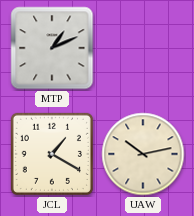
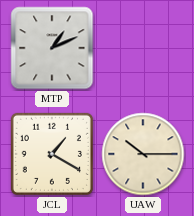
UAW: 10:13 -> 10:15
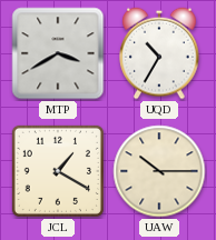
MTP: 1:11 -> 3:40
UQD: none -> 10:35
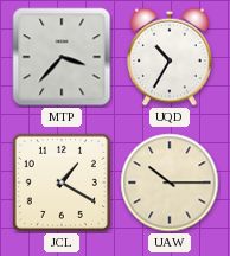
MTP: 3:40 -> 3:37
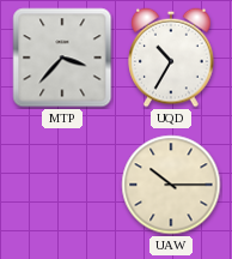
JCL: 1:20 -> none
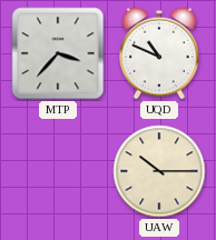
UQD: 10:35 -> 10:49
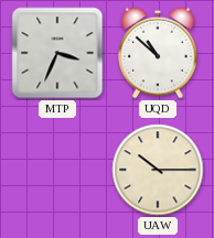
MTP: 3:37 -> 3:34
UQD: 10:49 -> 10:52
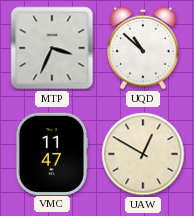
VMC: none -> 11:47
UAW: 10:15 -> 12:50
